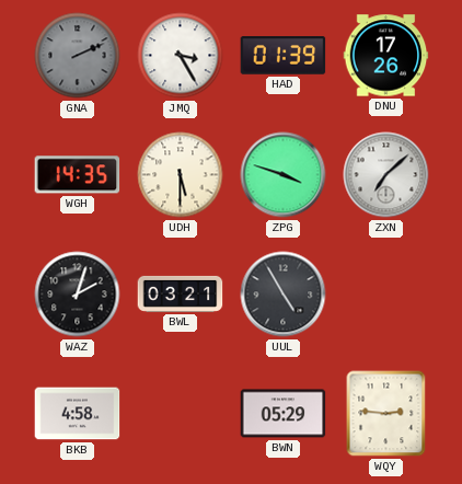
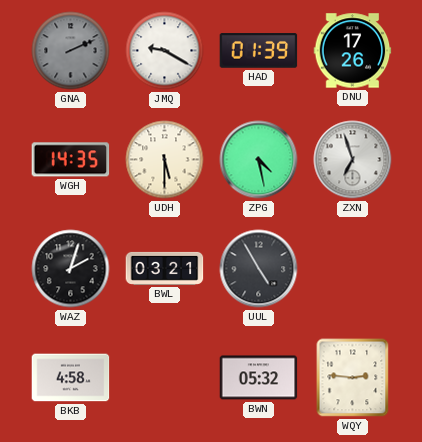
JMQ: 3:25 -> 9:20
ZPG: 3:48 -> 4:28
ZXN: 7:08 -> 6:57
BWN: 05:29 -> 05:32
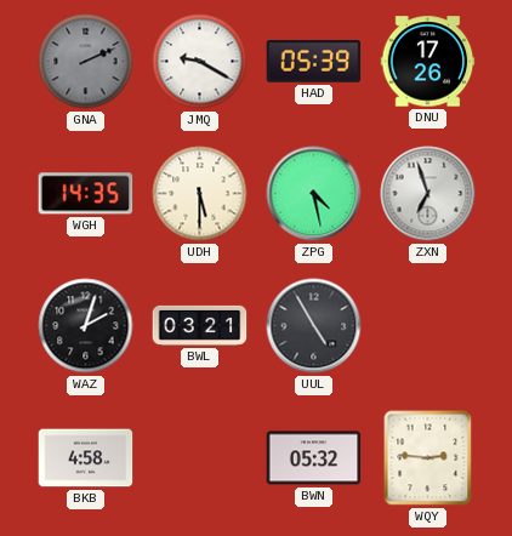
HAD: 01:39 -> 05:39
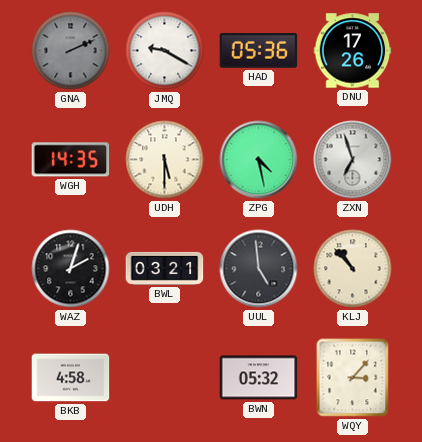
HAD: 05:39 -> 05:36
UUL: 4:55 -> 4:59
KLJ: none -> 10:53
WQY: 2:46 -> 3:07
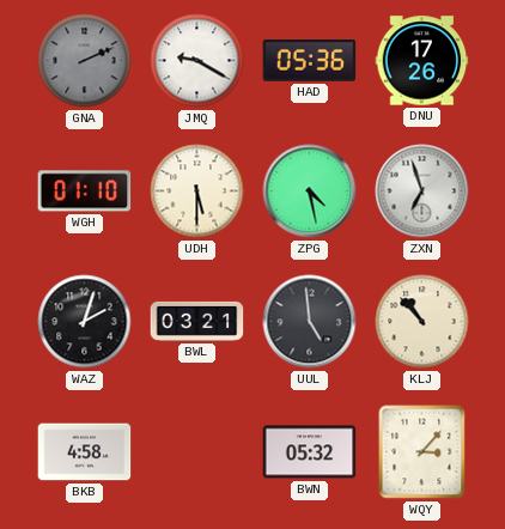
WGH: 14:35 -> 01:10
